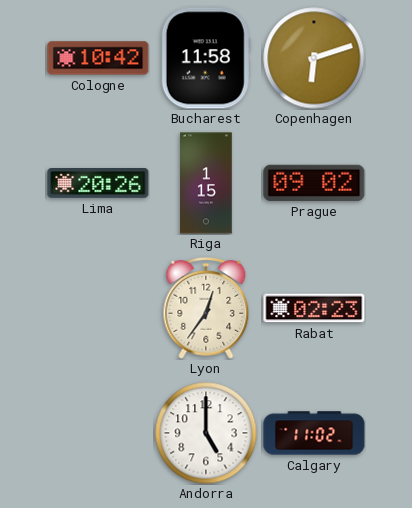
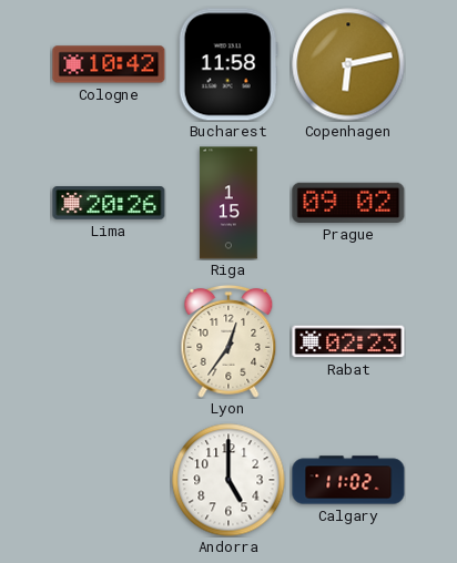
Copenhagen: 6:12 -> 6:13
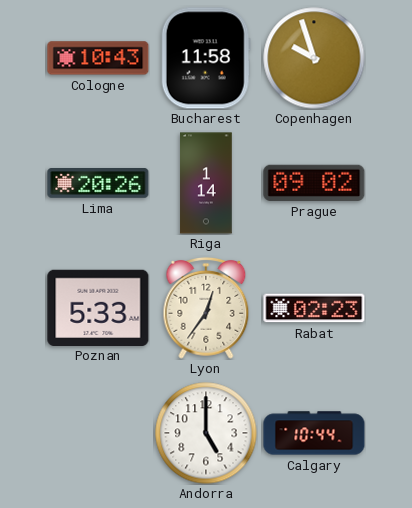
Cologne: 10:42 -> 10:43
Copenhagen: 6:13 -> 9:57
Riga: 1:15 -> 1:14
Poznan: none -> 5:33
Calgary: 11:02 -> 10:44
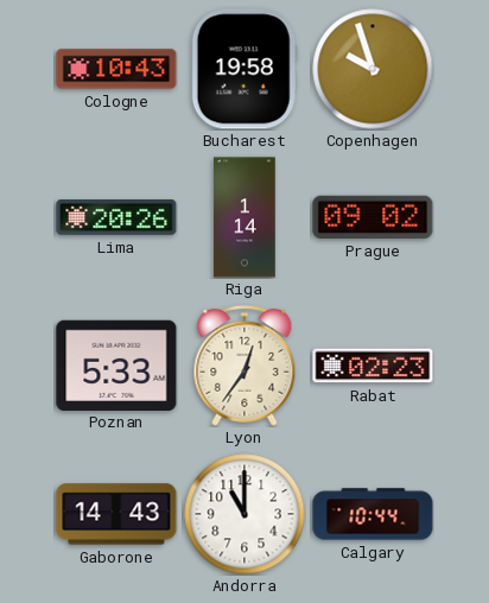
Bucharest: 11:58 -> 19:58
Gaborone: none -> 14:43
Andorra: 5:00 -> 11:00
